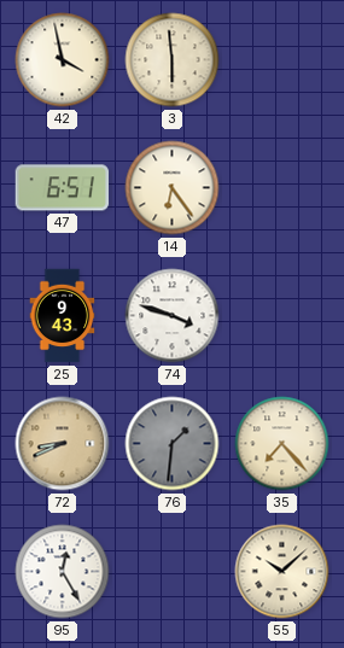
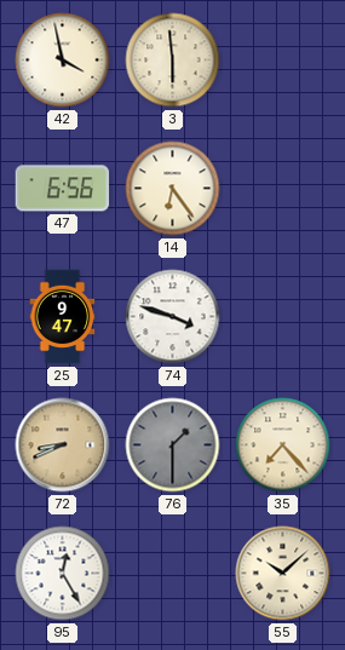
47: 6:51 -> 6:56
25: 9:43 -> 9:47
76: 1:31 -> 1:30
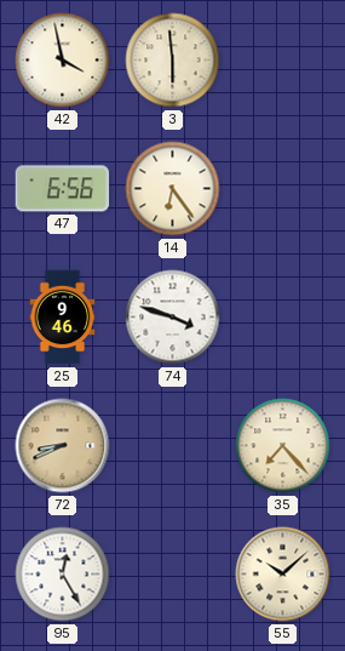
25: 9:47 -> 9:46
76: 1:30 -> none
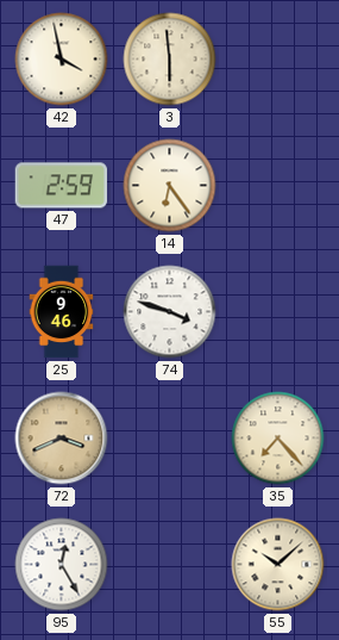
47: 6:56 -> 2:59
72: 8:41 -> 3:41
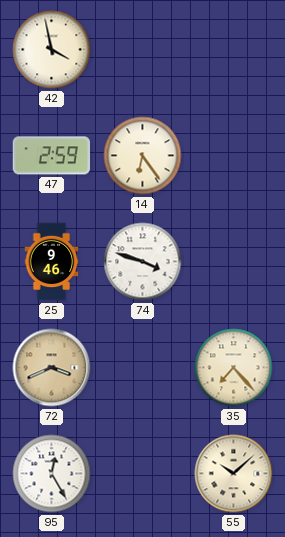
3: 5:59 -> none
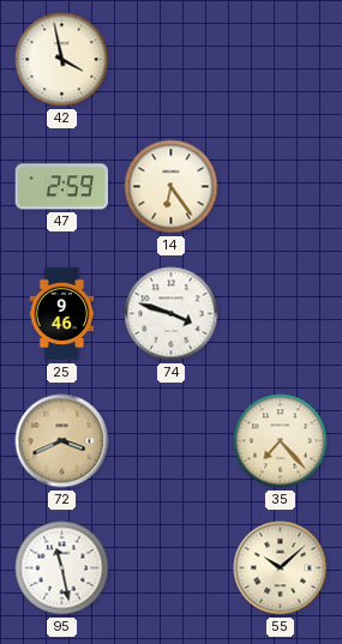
95: 12:25 -> 11:28
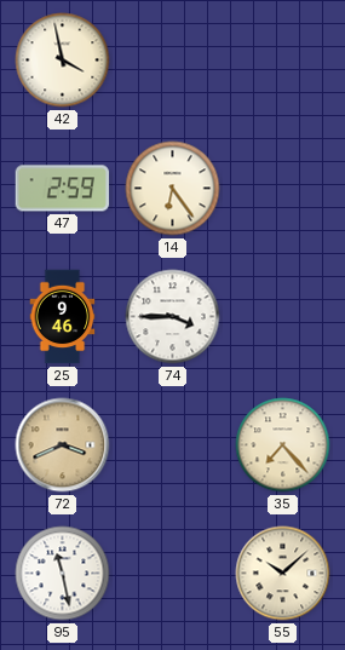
74: 3:48 -> 3:45
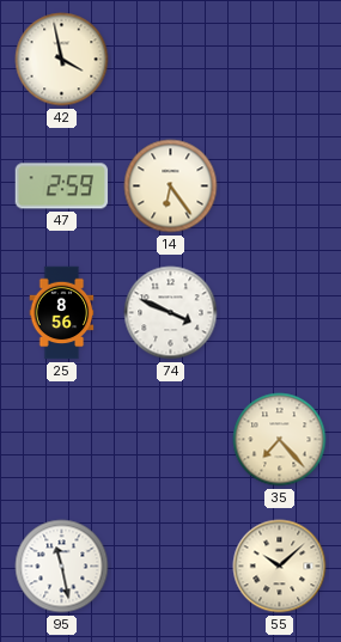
25: 9:46 -> 8:56
74: 3:45 -> 3:49
72: 3:41 -> none
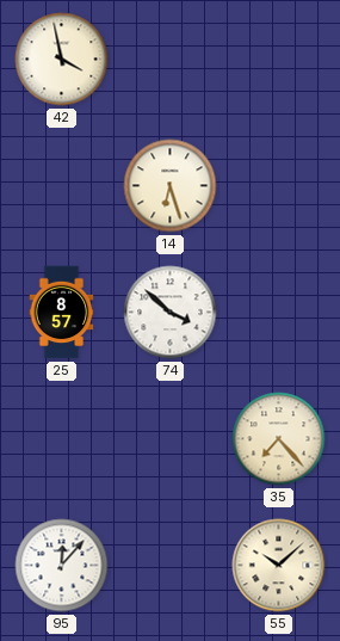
47: 2:59 -> none
14: 6:24 -> 6:27
25: 8:56 -> 8:57
74: 3:49 -> 3:52
95: 11:28 -> 12:07
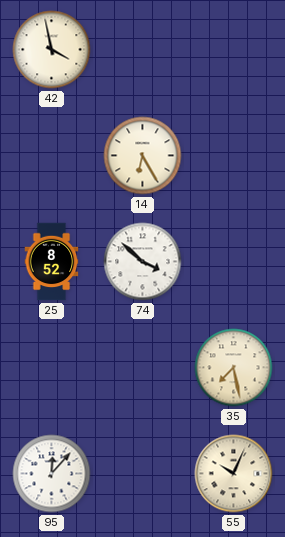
14: 6:27 -> 6:25
25: 8:57 -> 8:52
35: 7:23 -> 7:28
55: 10:08 -> 10:04
